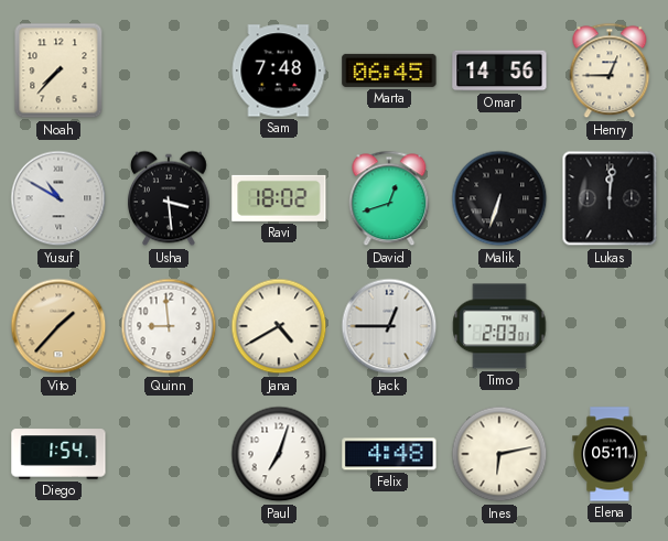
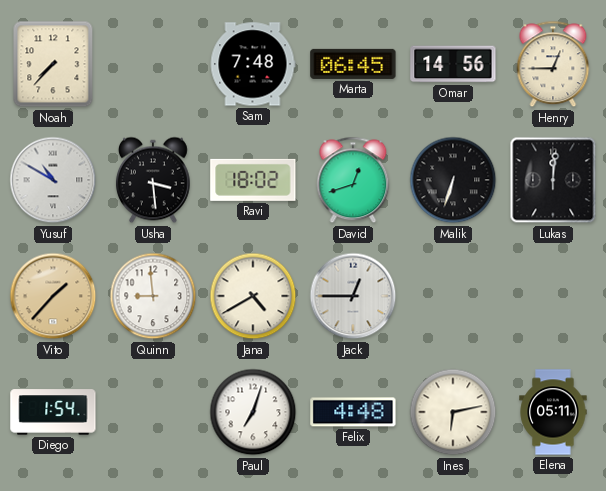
Timo: 2:03 -> none
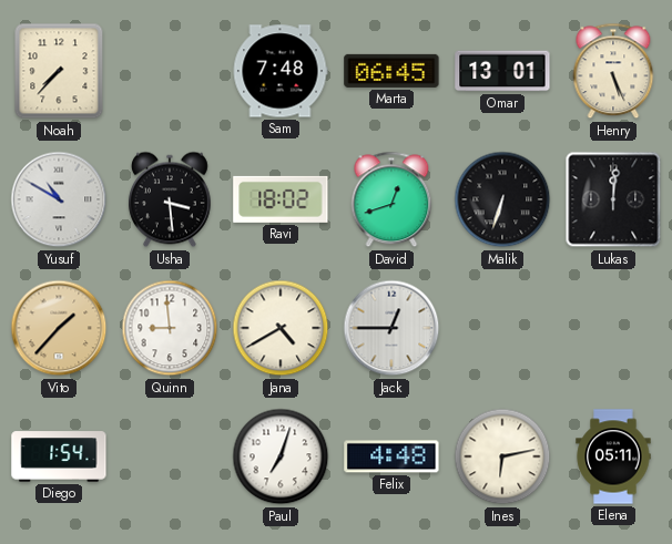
Omar: 14:56 -> 13:01
Henry: 12:45 -> 5:26
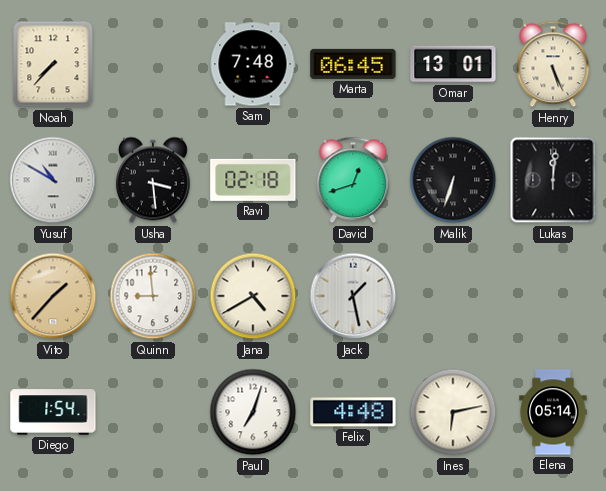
Ravi: 18:02 -> 02:18
Jack: 12:45 -> 1:28
Elena: 05:11 -> 05:14
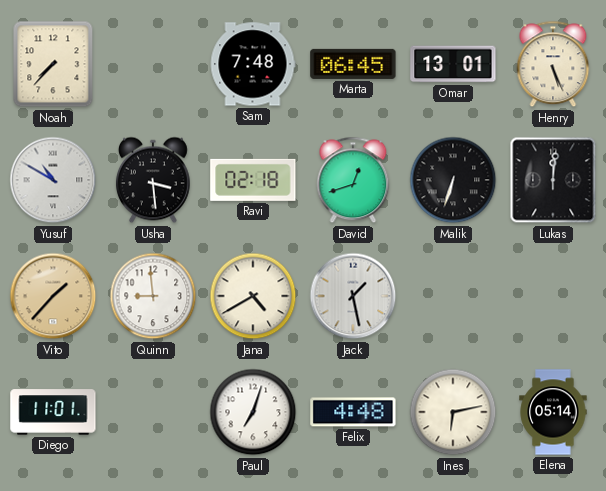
Diego: 1:54 -> 11:01
